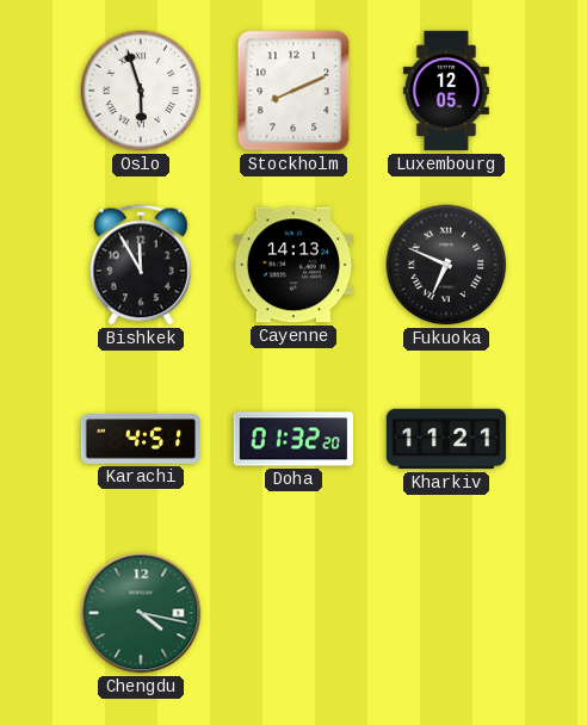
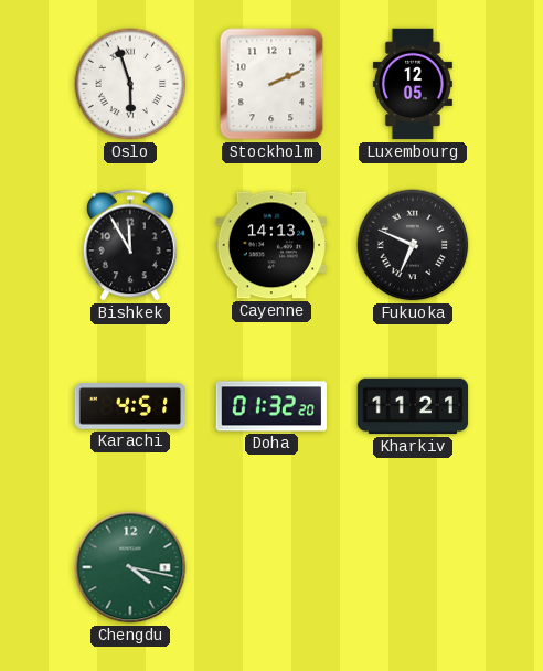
Stockholm: 8:11 -> 2:11
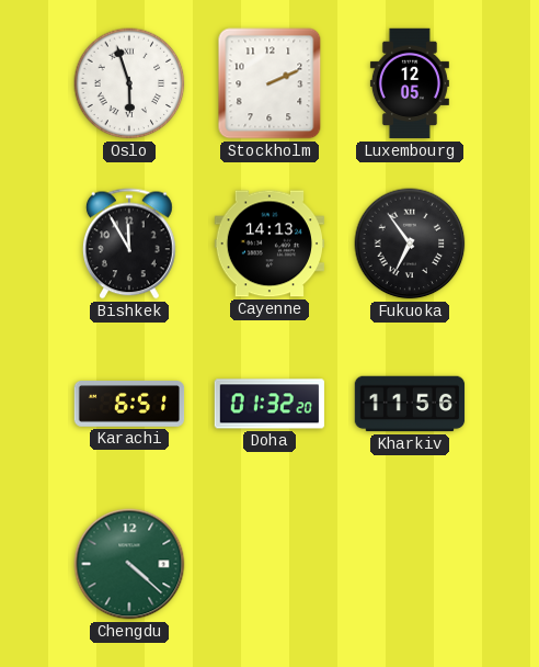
Fukuoka: 6:49 -> 6:54
Karachi: 4:51 -> 6:51
Kharkiv: 11:21 -> 11:56
Chengdu: 4:17 -> 4:22
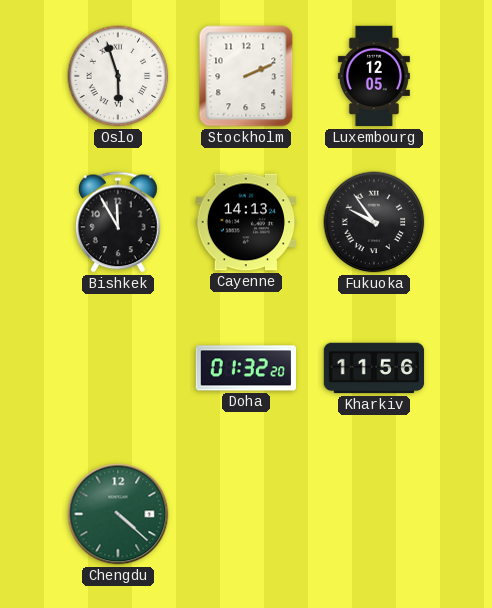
Fukuoka: 6:54 -> 9:54
Karachi: 6:51 -> none
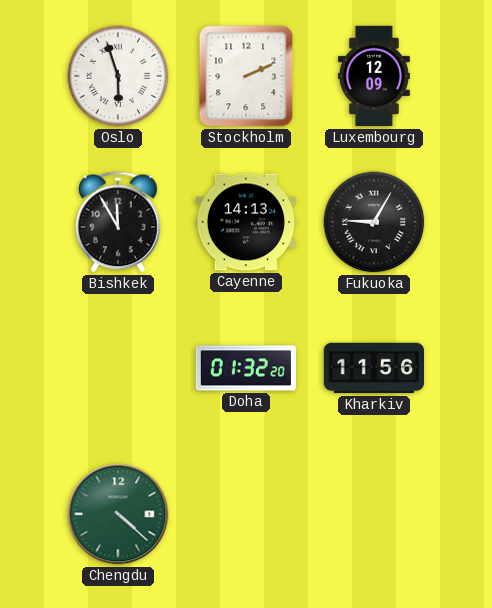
Luxembourg: 12:05 -> 12:09
Fukuoka: 9:54 -> 9:05
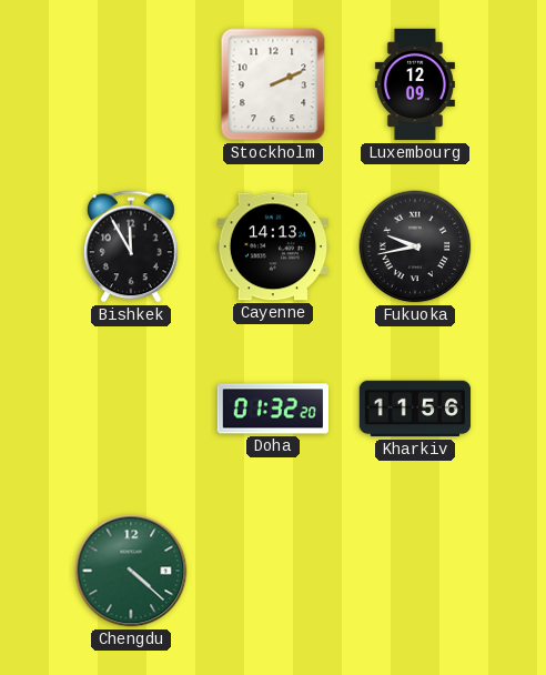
Oslo: 5:57 -> none
Fukuoka: 9:05 -> 9:43
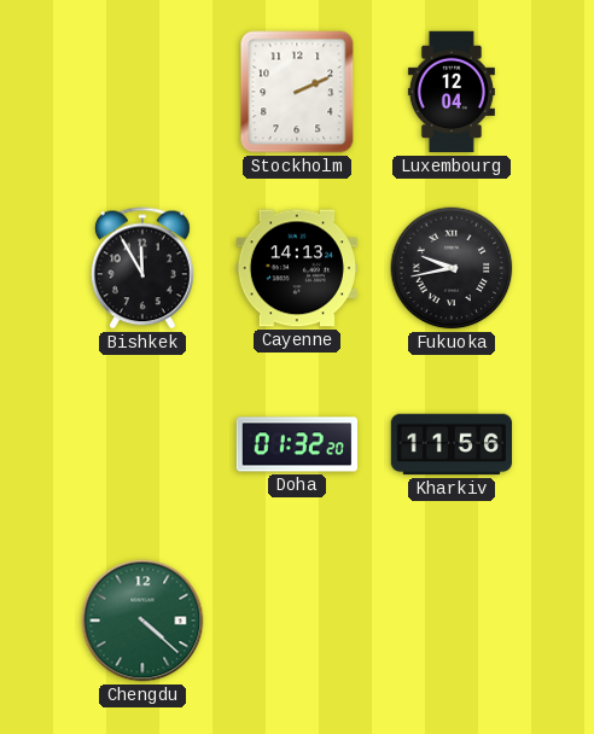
Luxembourg: 12:09 -> 12:04
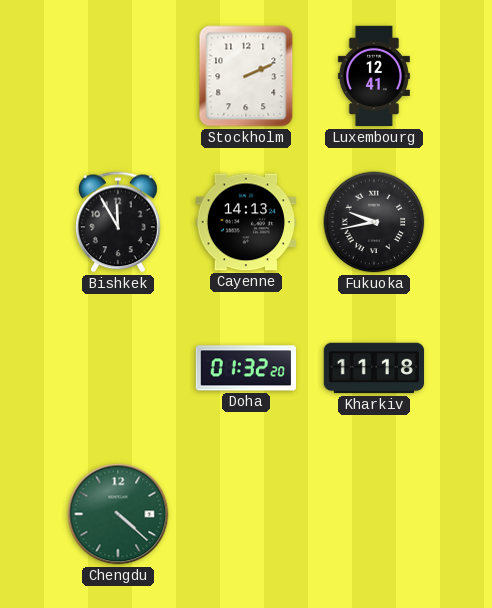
Luxembourg: 12:04 -> 12:41
Kharkiv: 11:56 -> 11:18
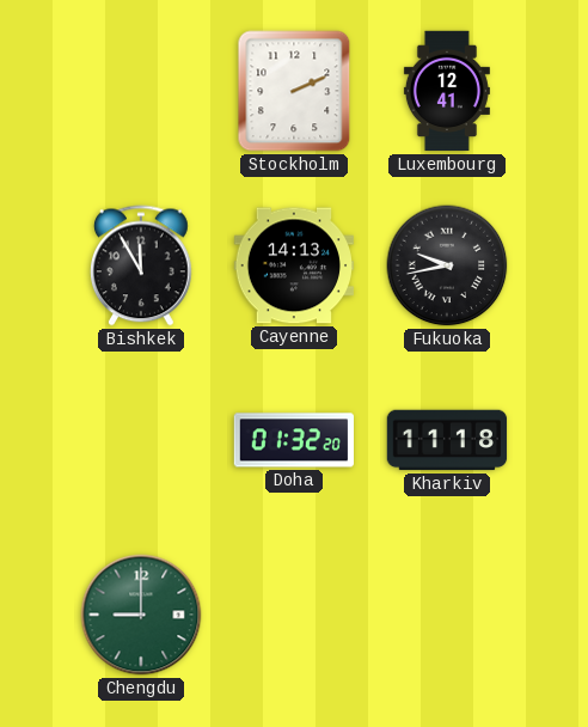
Chengdu: 4:22 -> 9:00
